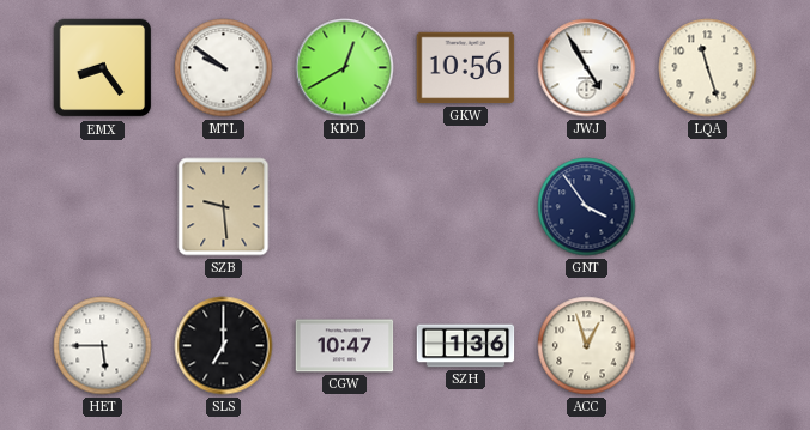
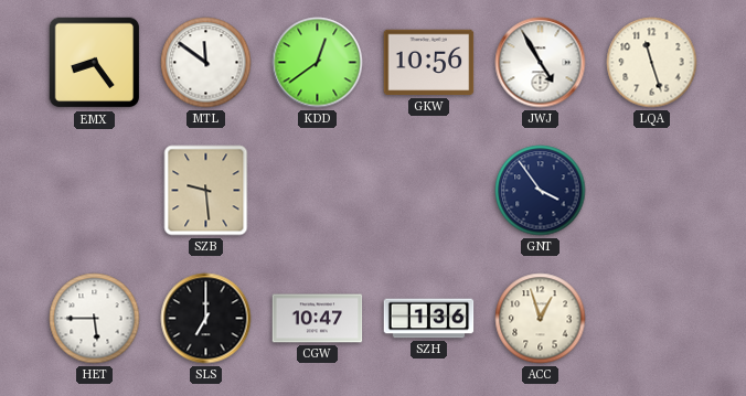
MTL: 9:51 -> 11:51
KDD: 12:40 -> 12:39
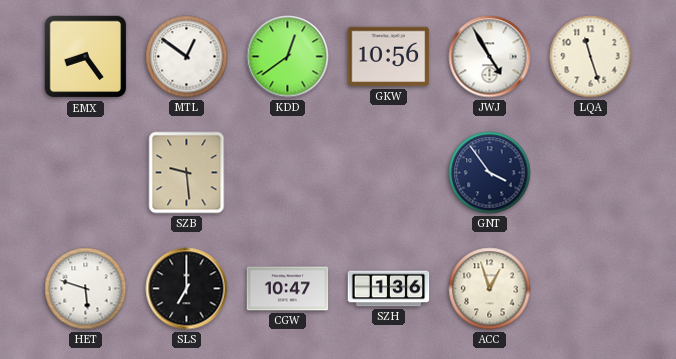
MTL: 11:51 -> 12:51
HET: 5:45 -> 5:48
